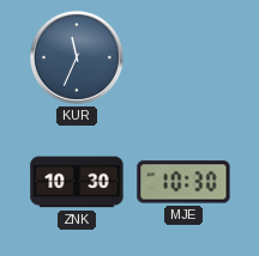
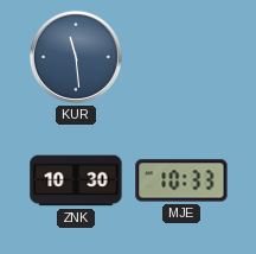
KUR: 11:34 -> 11:29
MJE: 10:30 -> 10:33
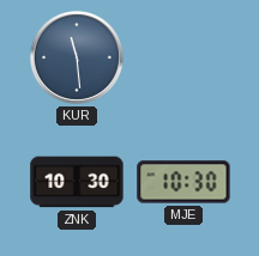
MJE: 10:33 -> 10:30
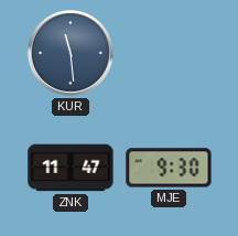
ZNK: 10:30 -> 11:47
MJE: 10:30 -> 9:30
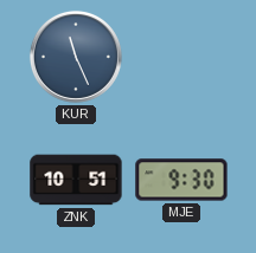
KUR: 11:29 -> 11:26
ZNK: 11:47 -> 10:51
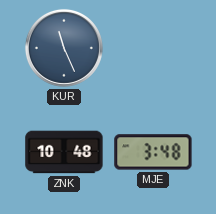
ZNK: 10:51 -> 10:48
MJE: 9:30 -> 3:48
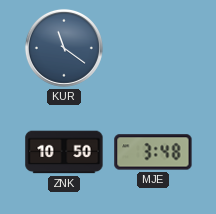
KUR: 11:26 -> 11:21
ZNK: 10:48 -> 10:50
